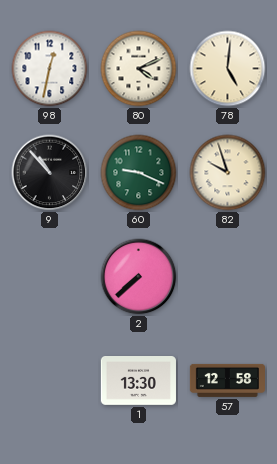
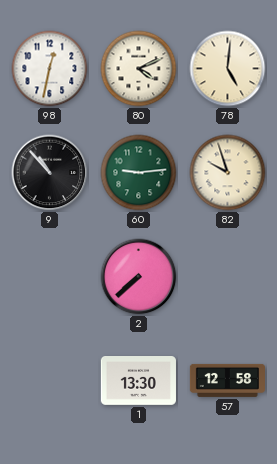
60: 9:19 -> 9:14
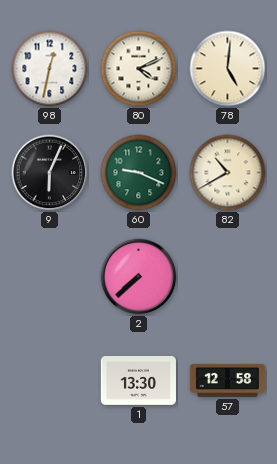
9: 10:53 -> 6:04
60: 9:14 -> 9:19
82: 9:57 -> 10:40
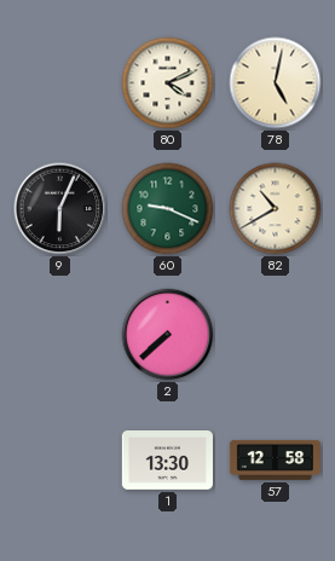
98: 12:32 -> none
78: 5:01 -> 5:02
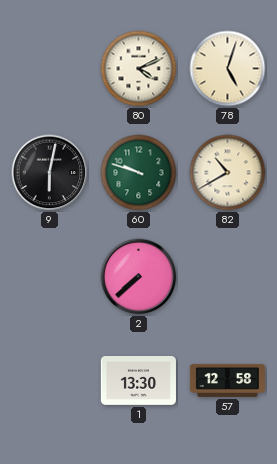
78: 5:02 -> 5:03
9: 6:04 -> 6:02
60: 9:19 -> 9:48
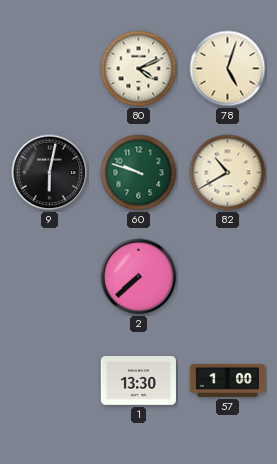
57: 12:58 -> 1:00
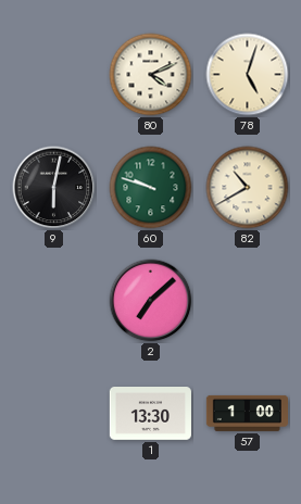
2: 7:38 -> 7:08
